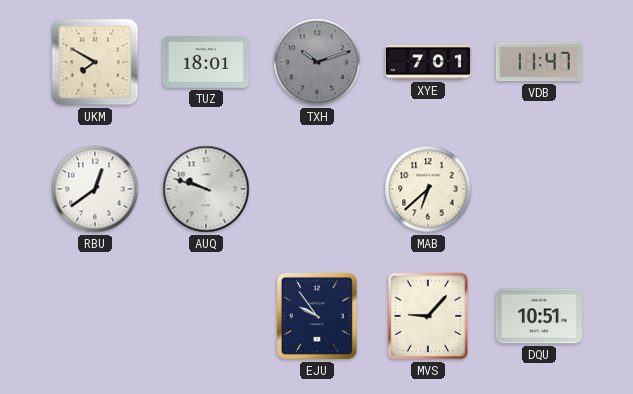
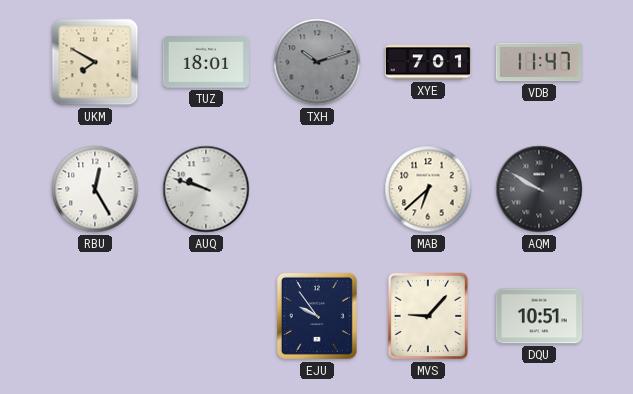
RBU: 12:39 -> 12:25
AQM: none -> 9:50
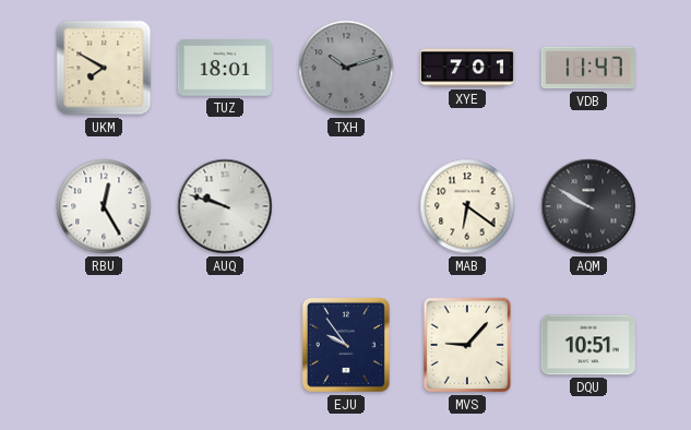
MAB: 6:38 -> 6:21
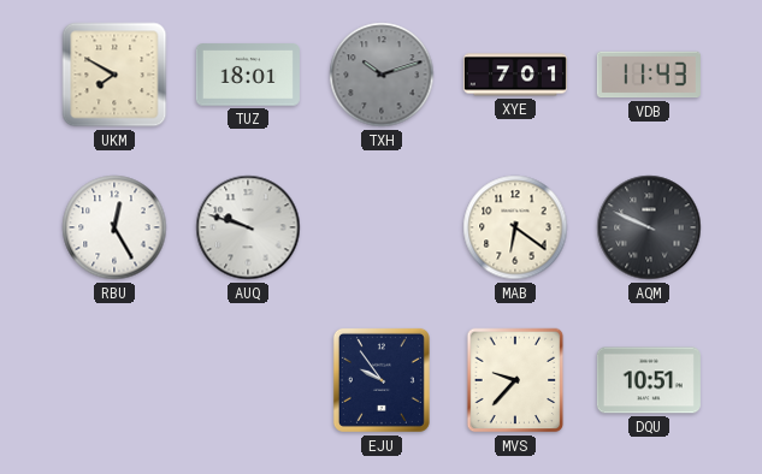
VDB: 11:47 -> 11:43
AQM: 9:50 -> 9:49
MVS: 9:07 -> 9:37
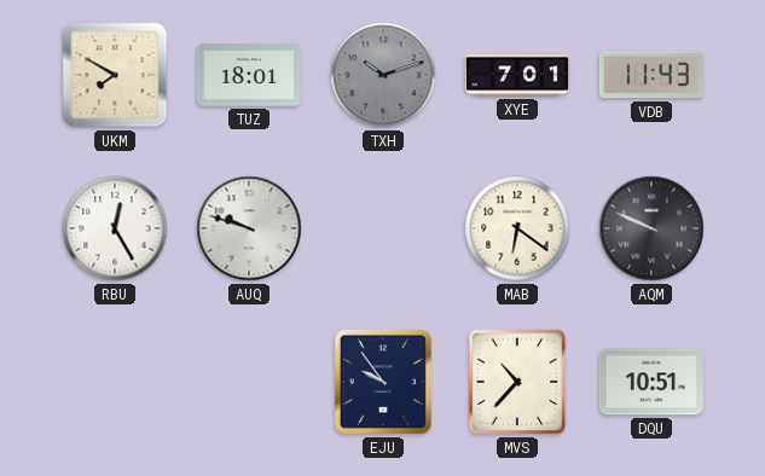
MVS: 9:37 -> 10:37
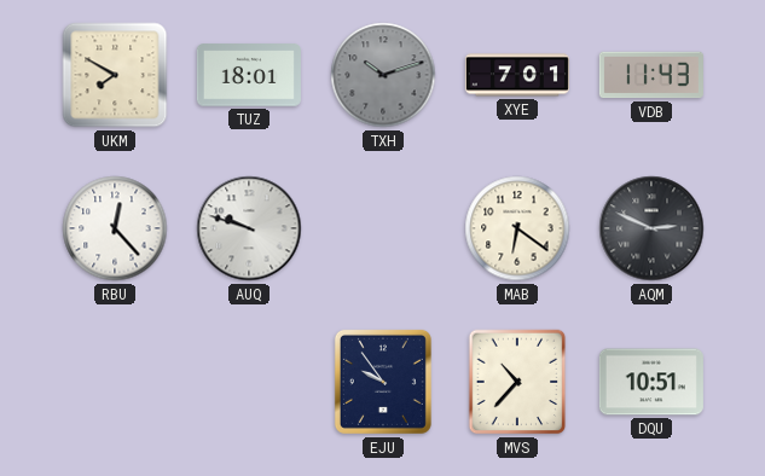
RBU: 12:25 -> 12:23
AQM: 9:49 -> 2:49
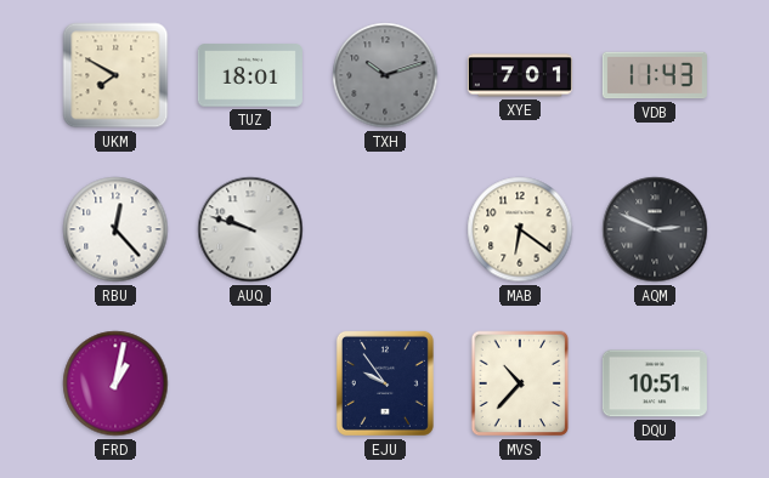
FRD: none -> 1:02
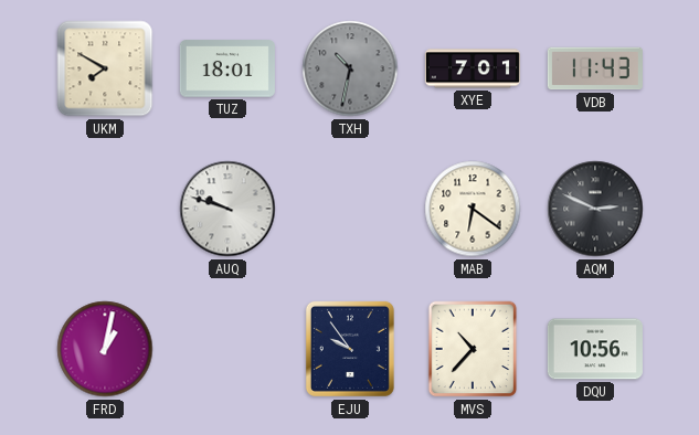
TXH: 10:12 -> 10:32
RBU: 12:23 -> none
DQU: 10:51 -> 10:56
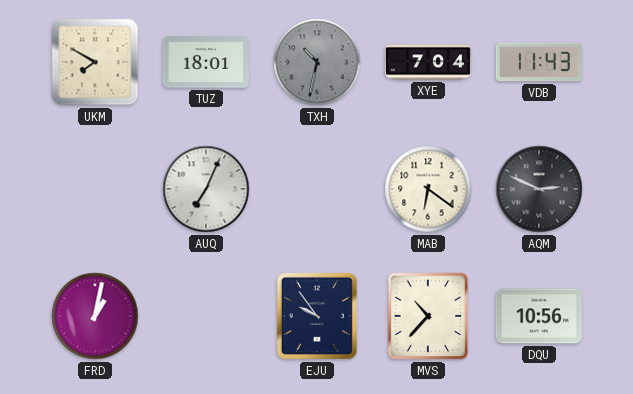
XYE: 7:01 -> 7:04
AUQ: 9:48 -> 7:04
